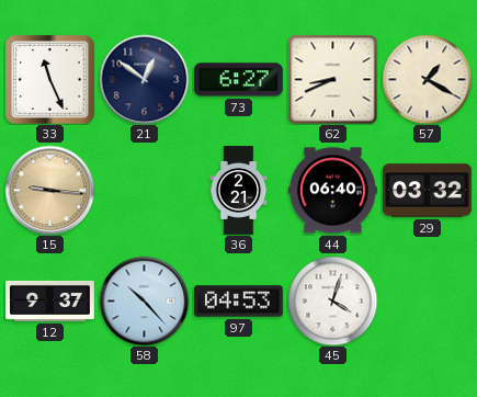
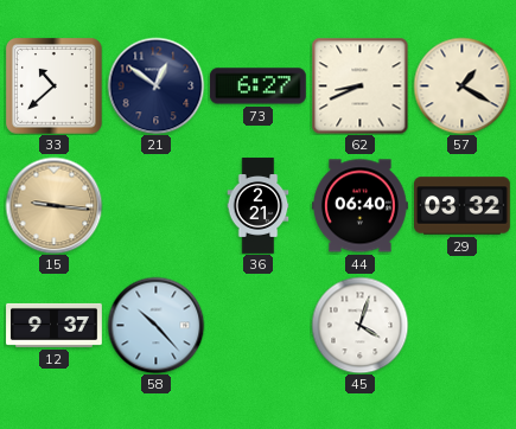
33: 11:26 -> 10:38
97: 04:53 -> none
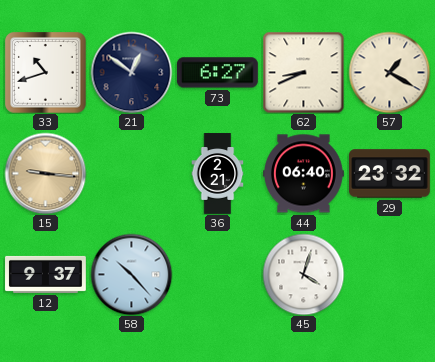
33: 10:38 -> 10:42
29: 03:32 -> 23:32
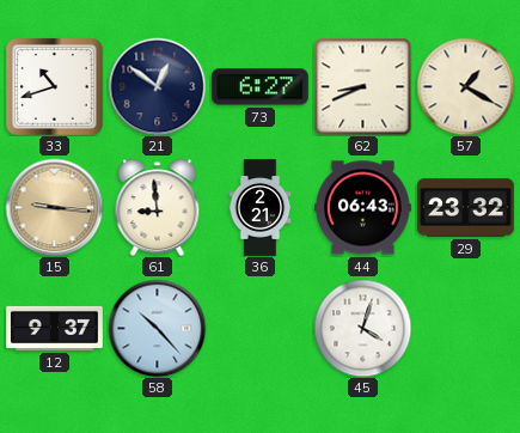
61: none -> 8:59
44: 06:40 -> 06:43
